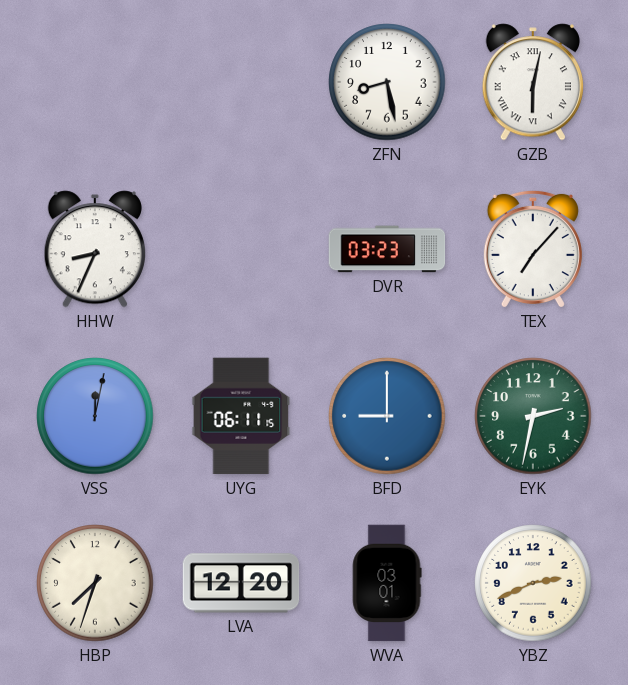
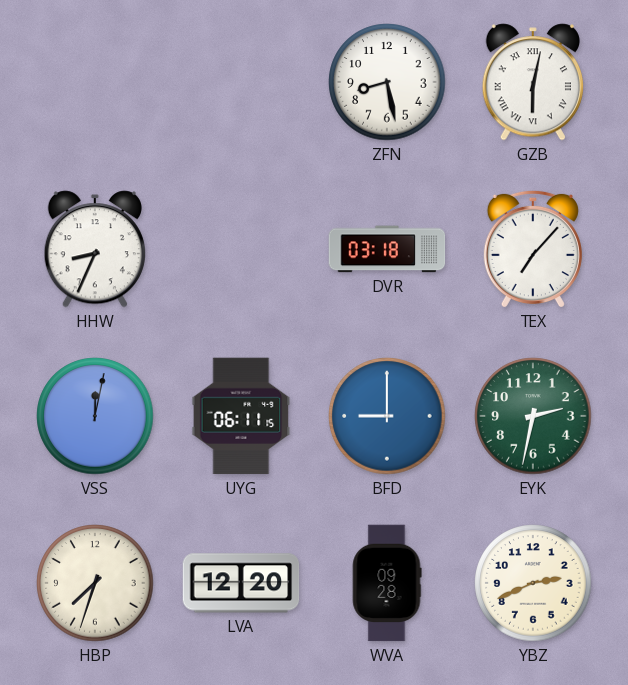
DVR: 03:23 -> 03:18
WVA: 03:01 -> 09:28
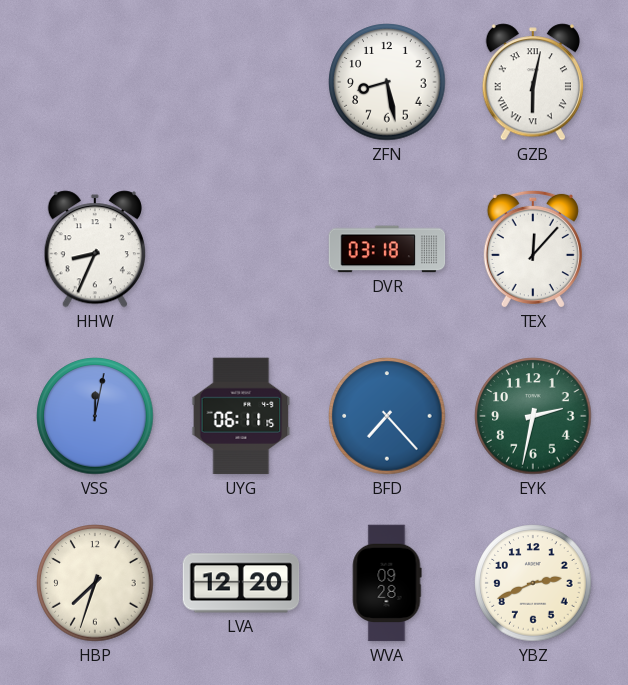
TEX: 7:07 -> 12:07
BFD: 9:00 -> 7:23
